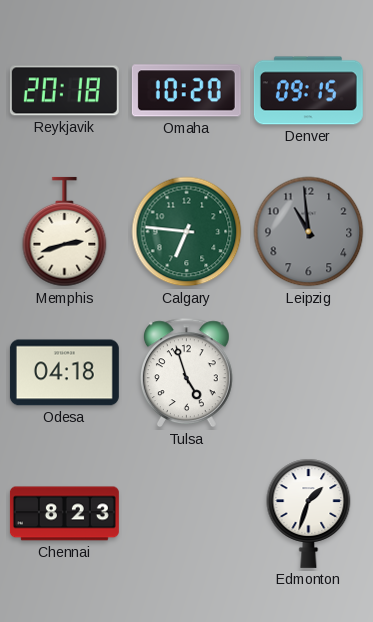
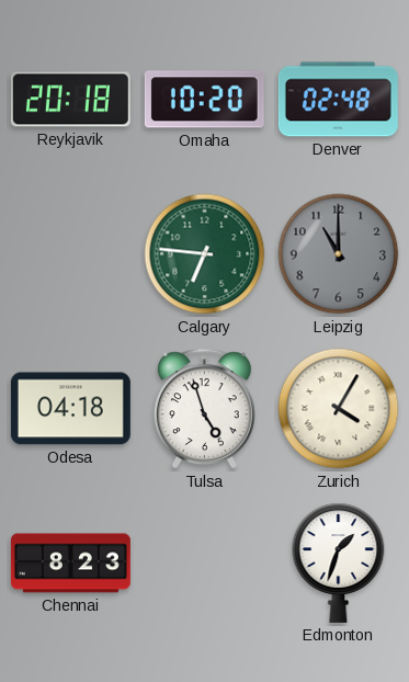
Denver: 09:15 -> 02:48
Memphis: 2:42 -> none
Leipzig: 10:59 -> 11:00
Zurich: none -> 4:05
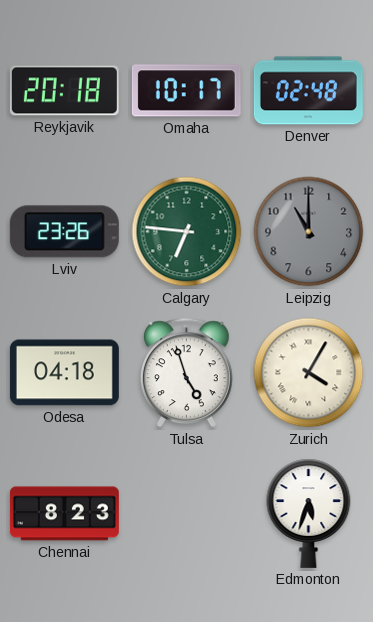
Omaha: 10:20 -> 10:17
Lviv: none -> 23:26
Edmonton: 1:33 -> 5:33
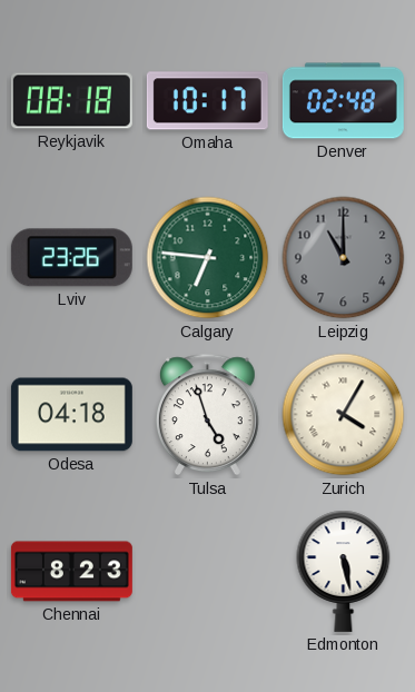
Reykjavik: 20:18 -> 08:18
Edmonton: 5:33 -> 5:28
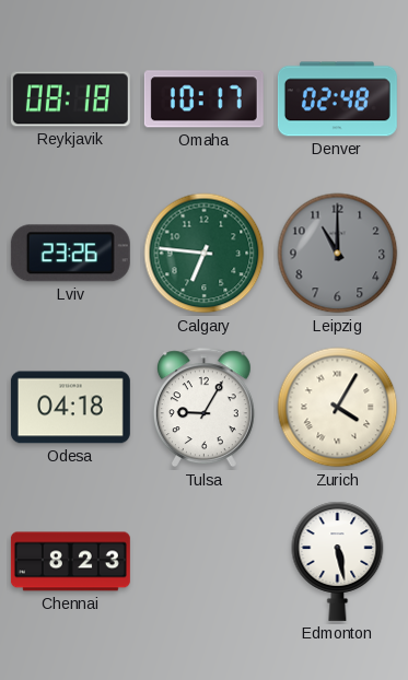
Tulsa: 4:57 -> 9:05
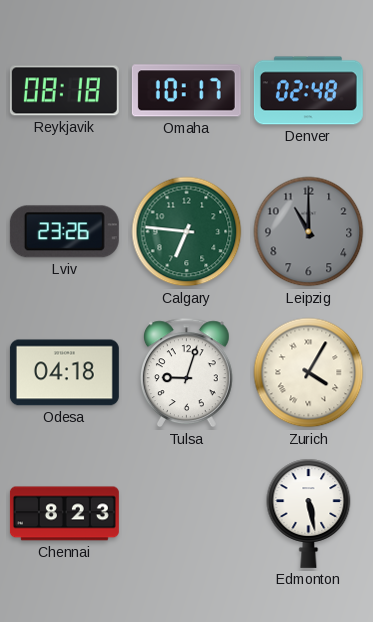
Tulsa: 9:05 -> 9:03
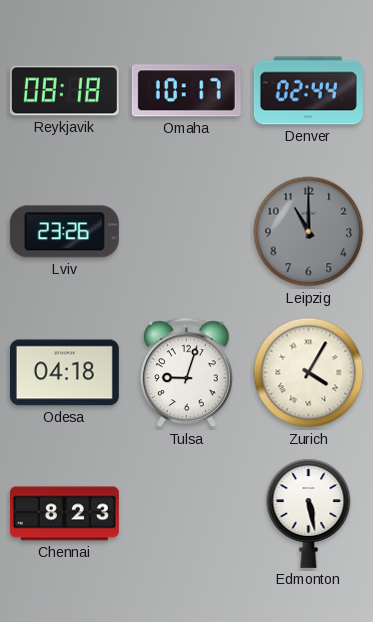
Denver: 02:48 -> 02:44
Calgary: 6:46 -> none
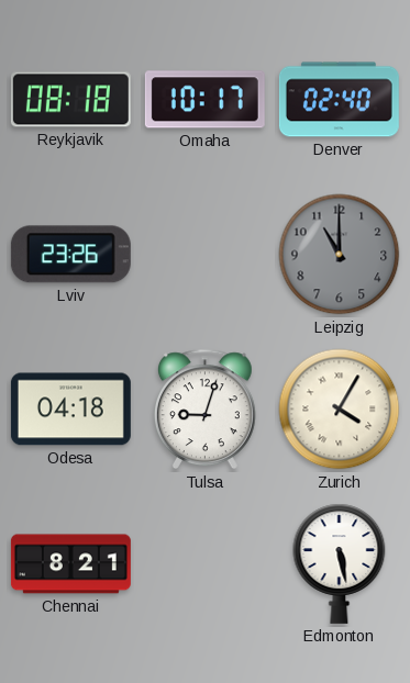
Denver: 02:44 -> 02:40
Chennai: 8:23 -> 8:21
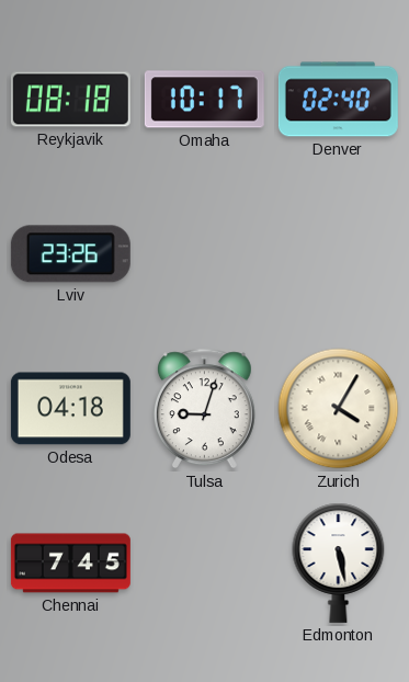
Leipzig: 11:00 -> none
Chennai: 8:21 -> 7:45
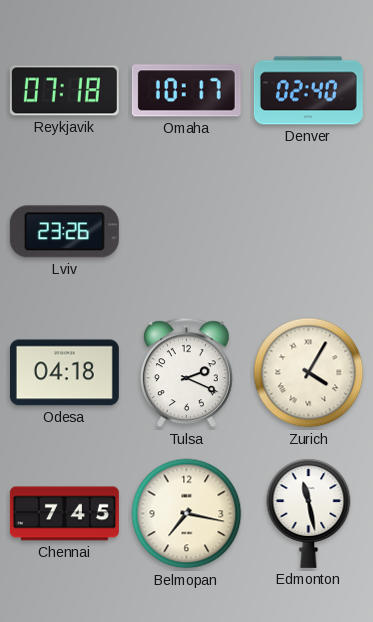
Reykjavik: 08:18 -> 07:18
Tulsa: 9:03 -> 2:19
Belmopan: none -> 7:17
Edmonton: 5:28 -> 11:28
